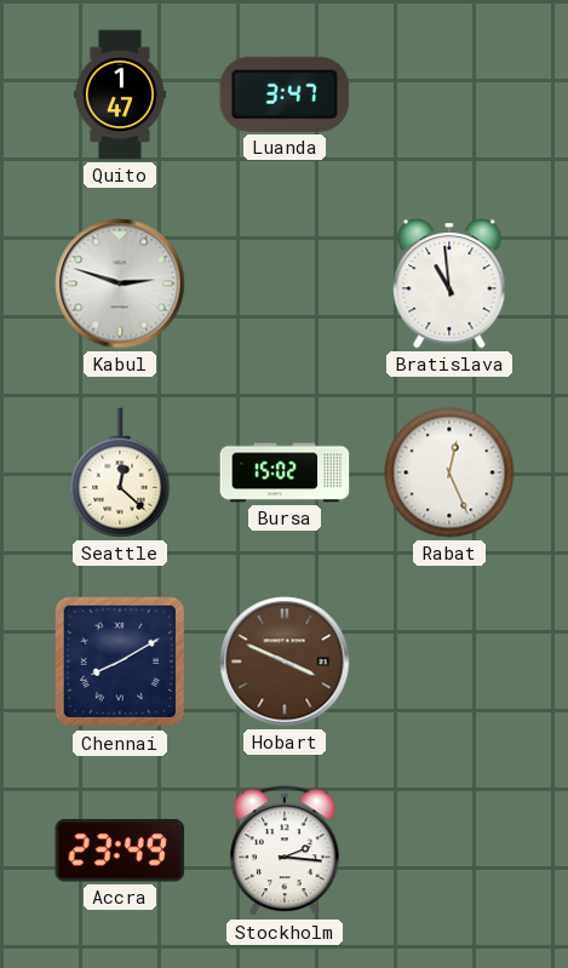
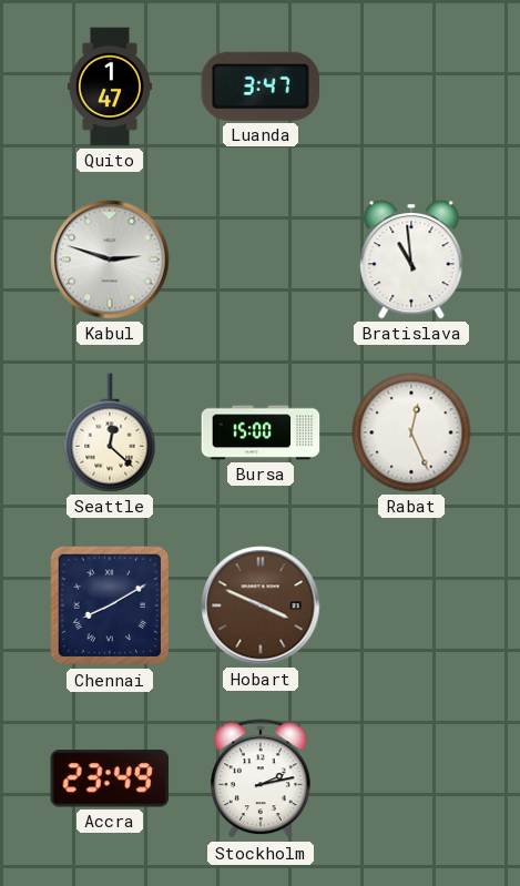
Bursa: 15:02 -> 15:00
Stockholm: 2:16 -> 2:13
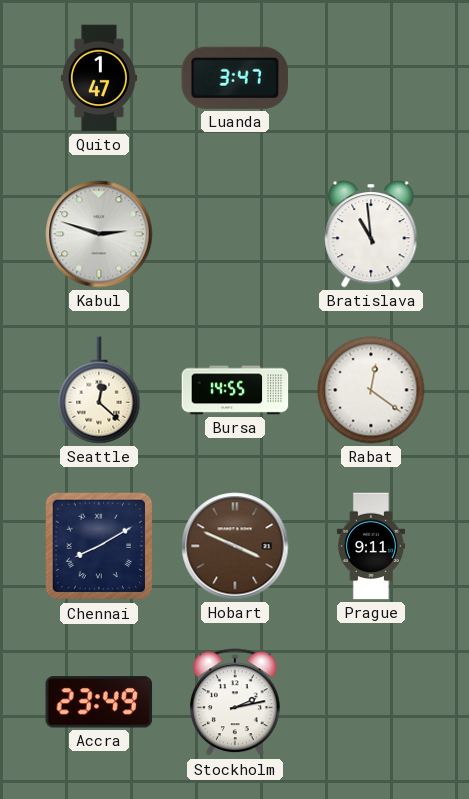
Bursa: 15:00 -> 14:55
Rabat: 12:26 -> 12:21
Prague: none -> 9:11
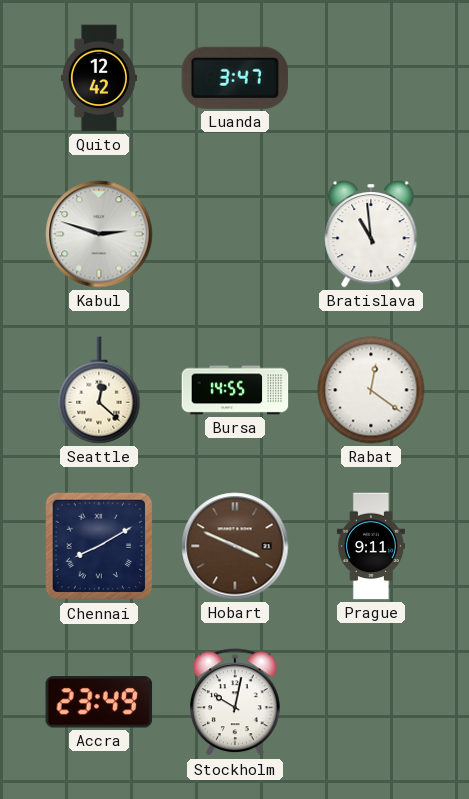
Quito: 1:47 -> 12:42
Stockholm: 2:13 -> 10:02
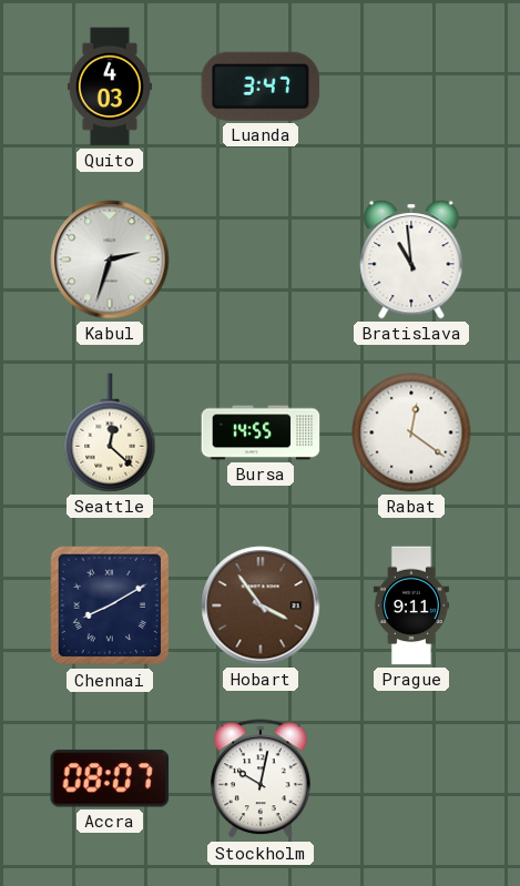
Quito: 12:42 -> 4:03
Kabul: 2:48 -> 2:33
Hobart: 3:49 -> 3:54
Accra: 23:49 -> 08:07
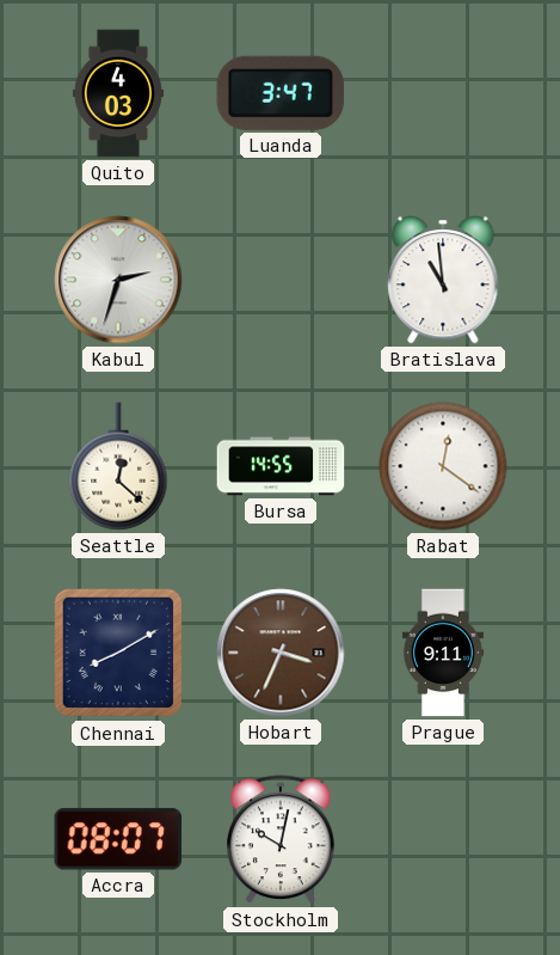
Hobart: 3:54 -> 3:34
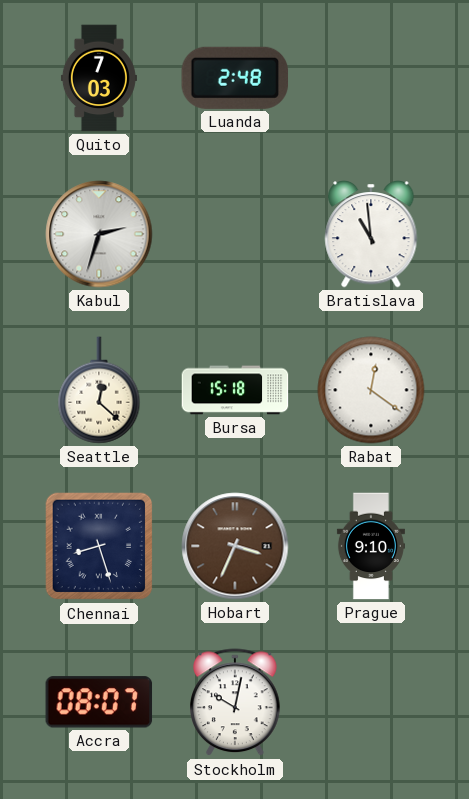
Quito: 4:03 -> 7:03
Luanda: 3:47 -> 2:48
Bursa: 14:55 -> 15:18
Chennai: 8:10 -> 8:27
Prague: 9:11 -> 9:10
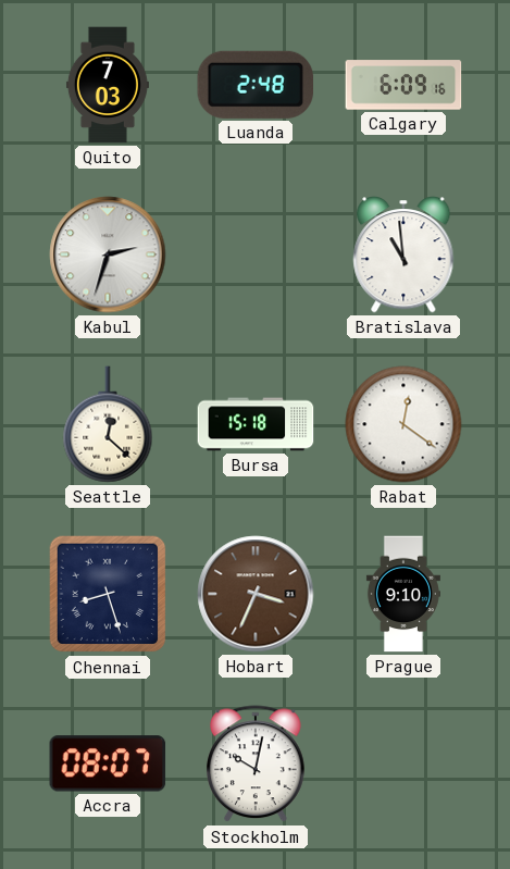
Calgary: none -> 6:09
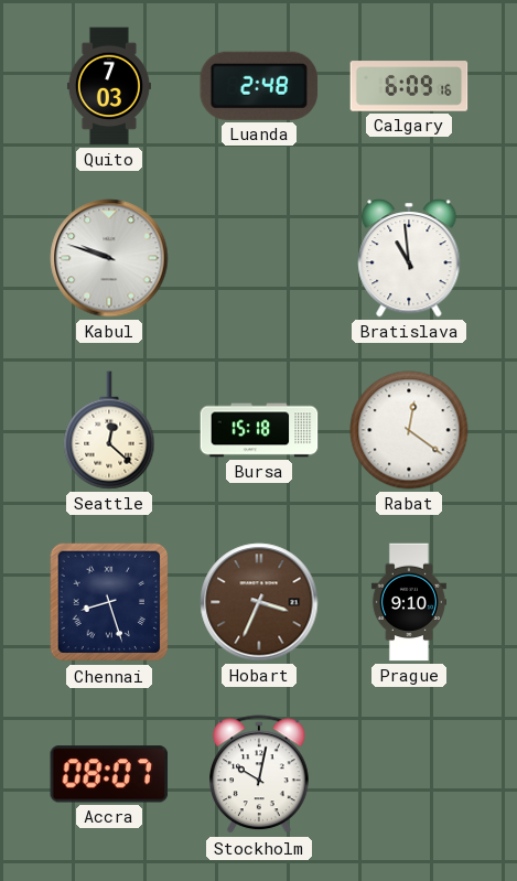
Kabul: 2:33 -> 9:48
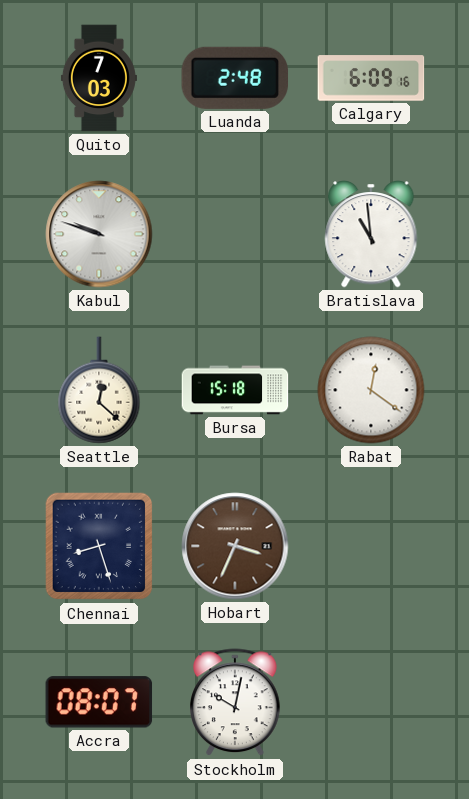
Prague: 9:10 -> none
